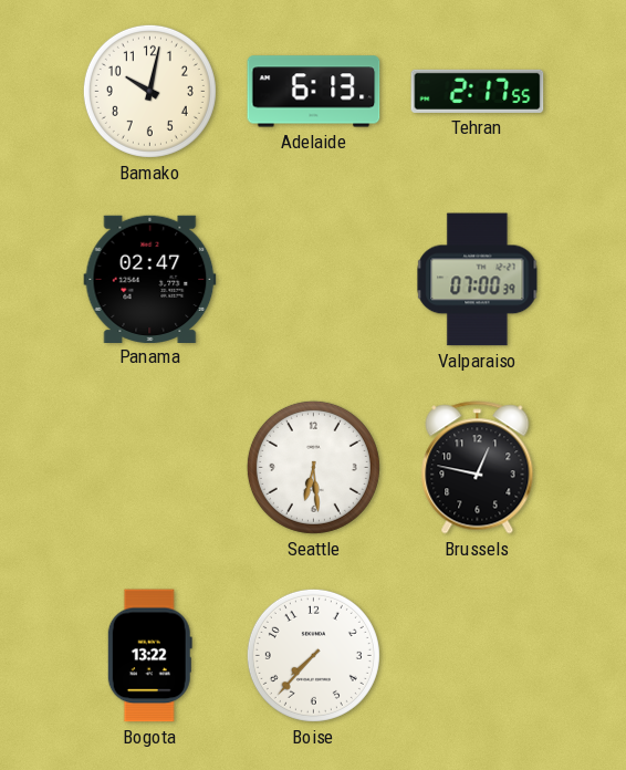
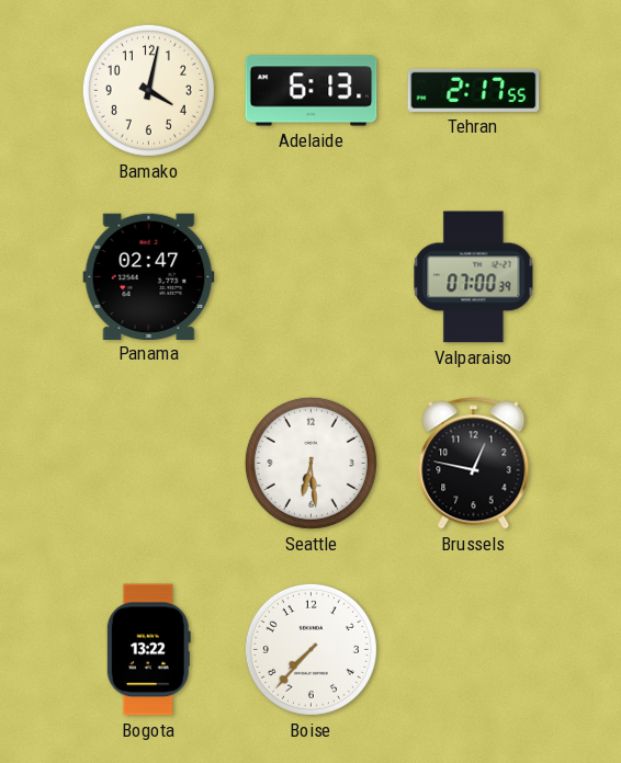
Bamako: 10:02 -> 4:02
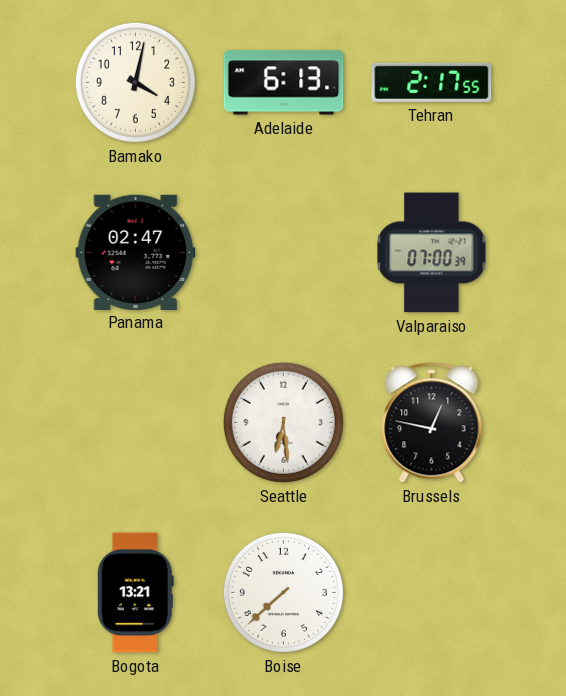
Bogota: 13:22 -> 13:21
Boise: 7:37 -> 7:38
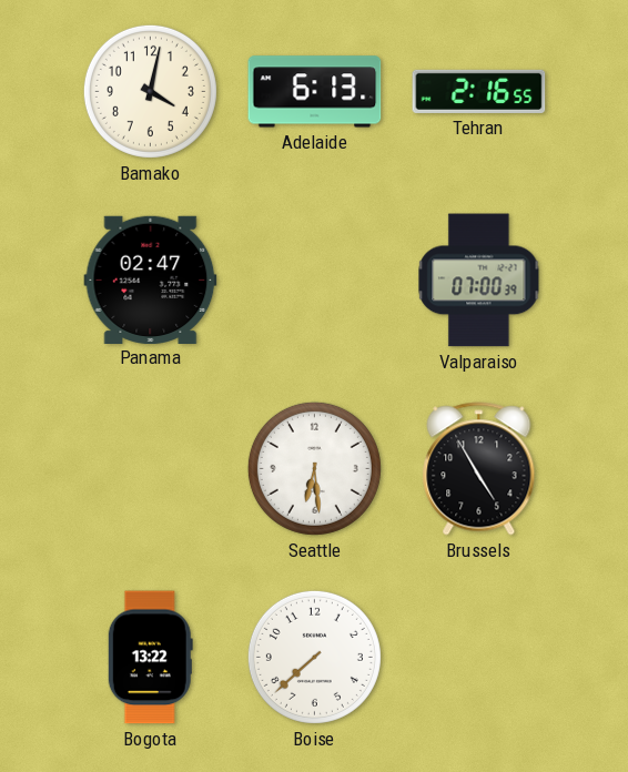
Tehran: 2:17 -> 2:16
Brussels: 12:47 -> 4:55
Bogota: 13:21 -> 13:22
